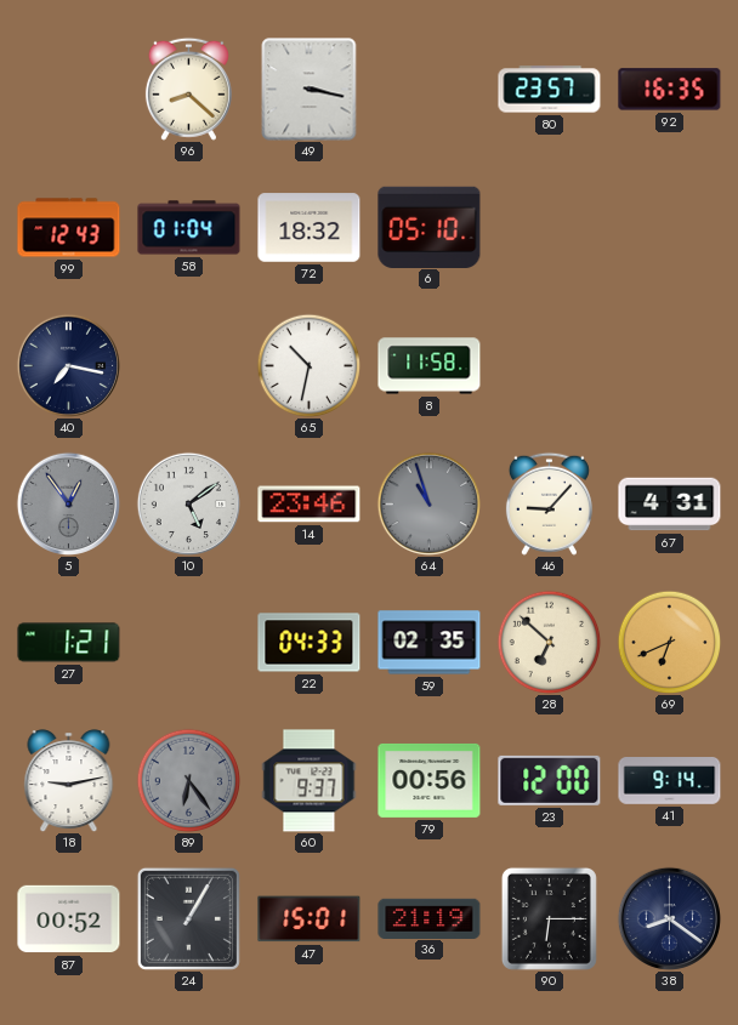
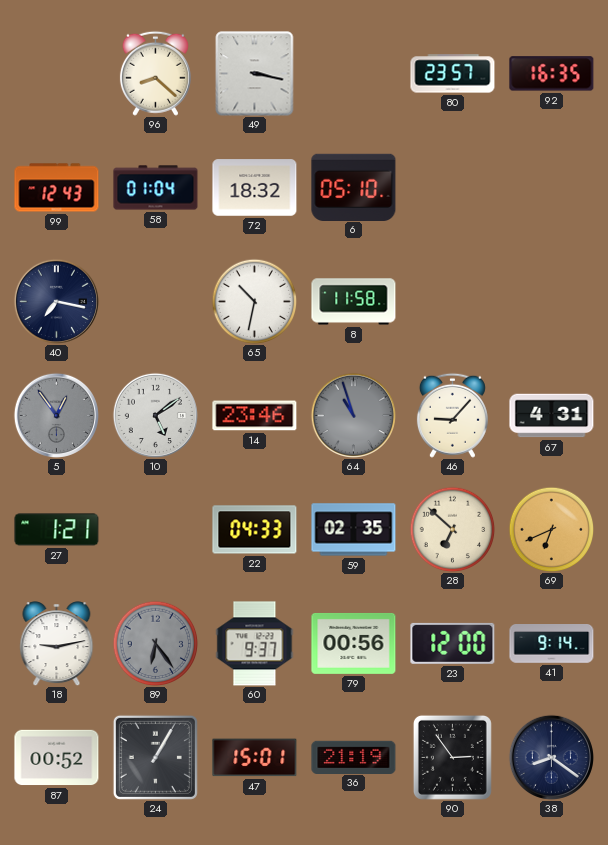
90: 6:15 -> 2:54
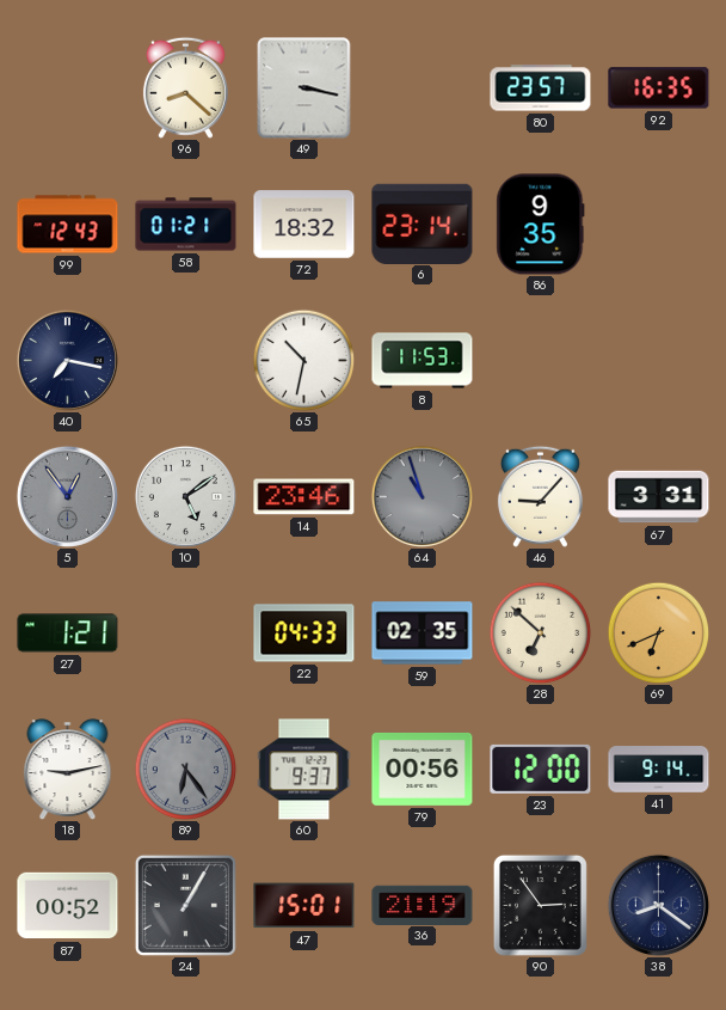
58: 01:04 -> 01:21
6: 05:10 -> 23:14
86: none -> 9:35
8: 11:58 -> 11:53
67: 4:31 -> 3:31
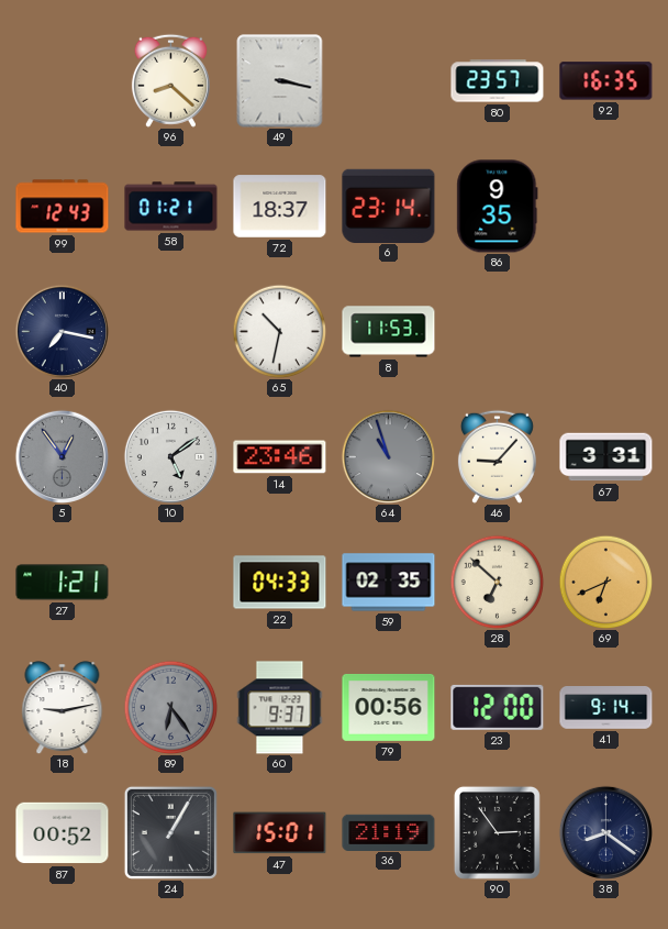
72: 18:32 -> 18:37
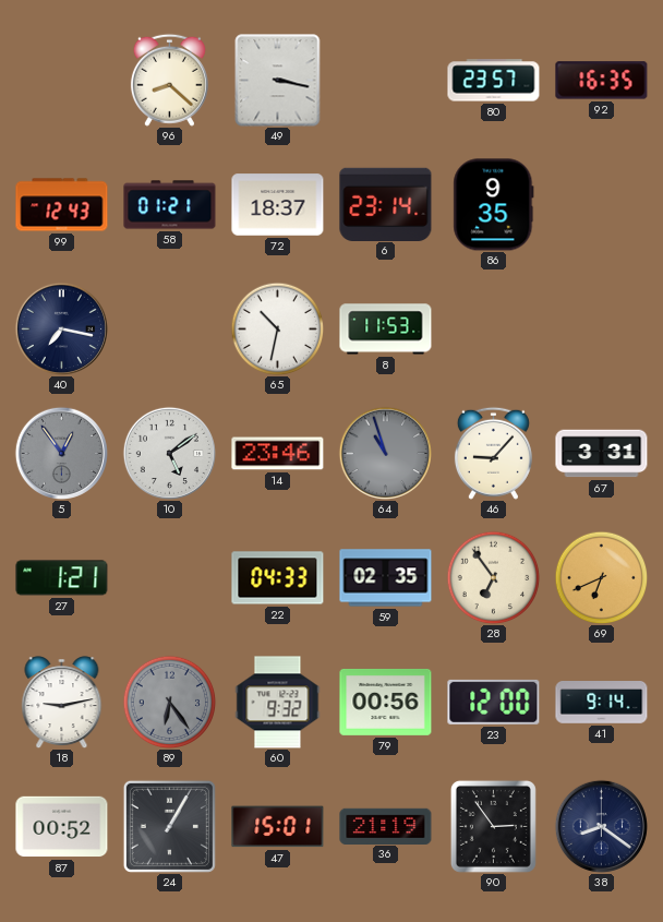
28: 6:52 -> 6:54
60: 9:37 -> 9:32
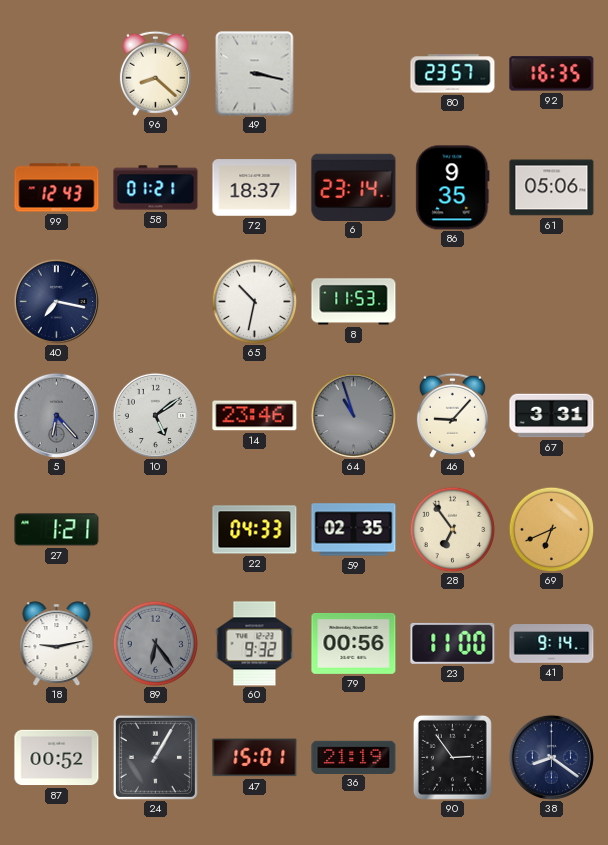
61: none -> 05:06
5: 12:54 -> 6:23
23: 12:00 -> 11:00
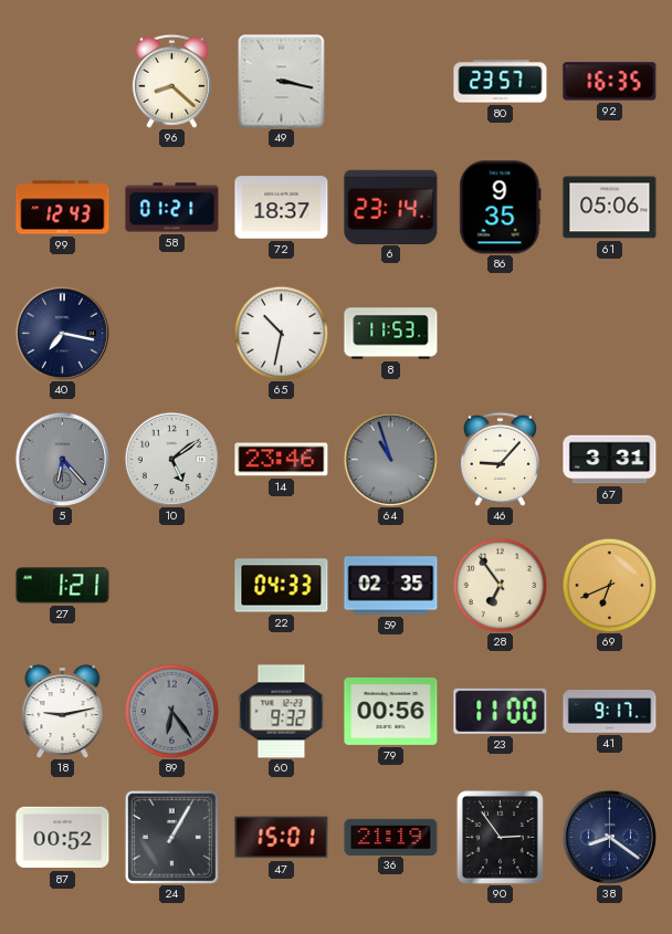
41: 9:14 -> 9:17
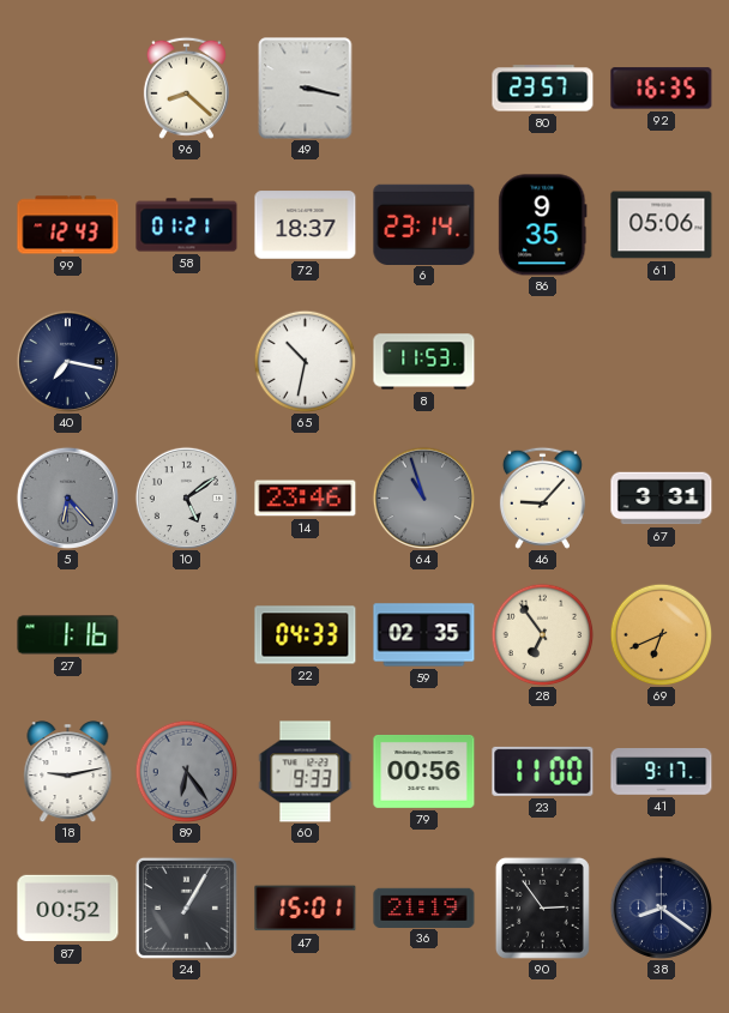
27: 1:21 -> 1:16
60: 9:32 -> 9:33
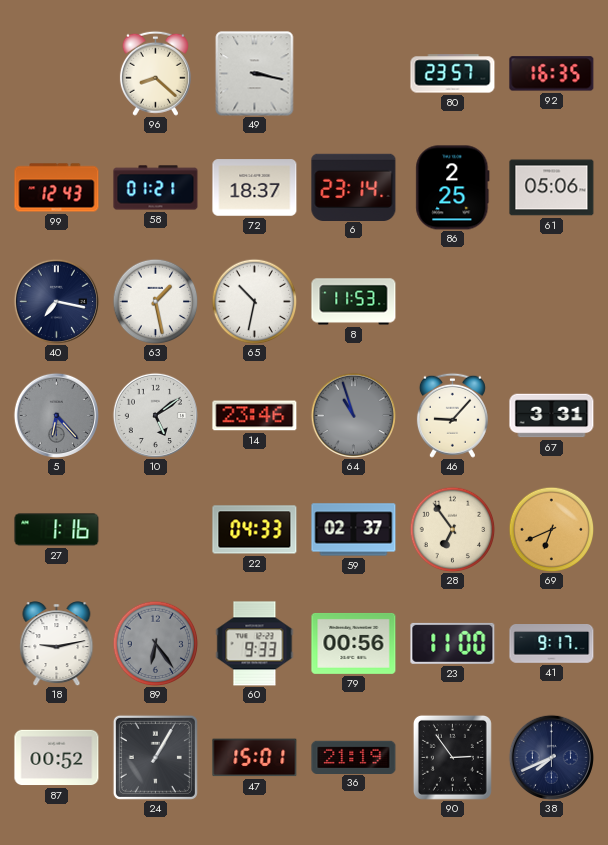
86: 9:35 -> 2:25
63: none -> 1:28
59: 02:35 -> 02:37
38: 8:21 -> 7:41
